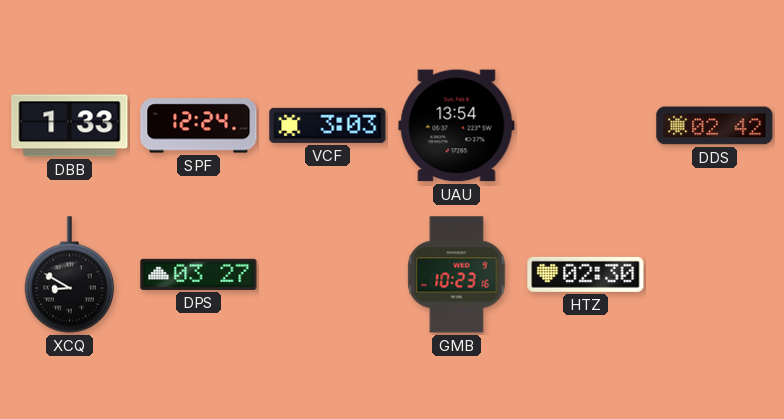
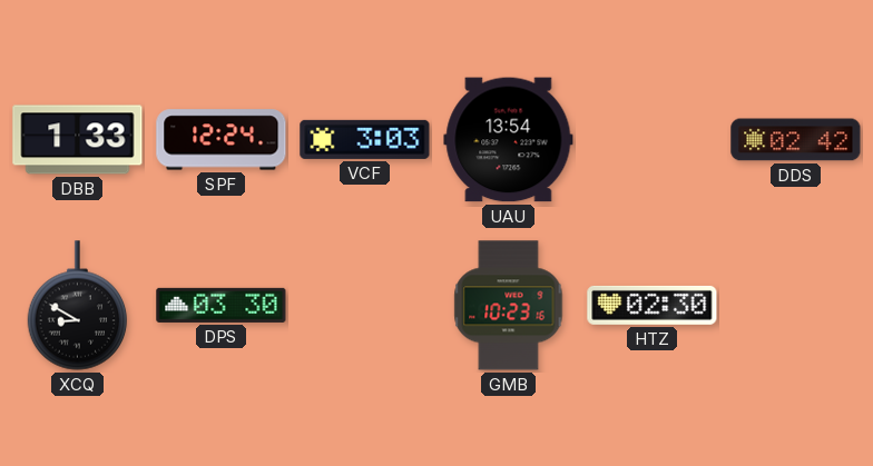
DPS: 03:27 -> 03:30
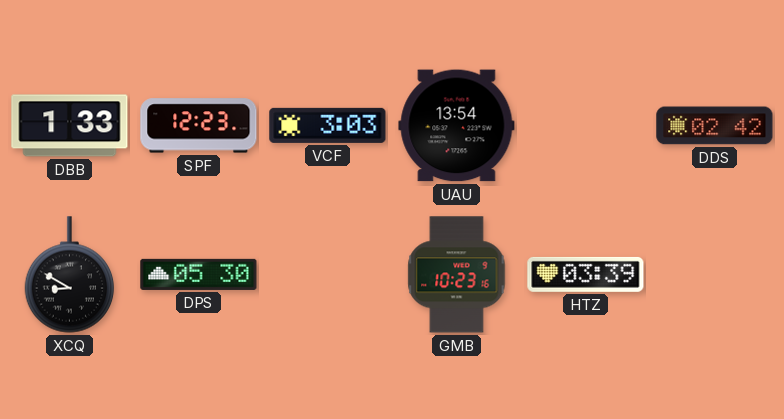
SPF: 12:24 -> 12:23
DPS: 03:30 -> 05:30
HTZ: 02:30 -> 03:39
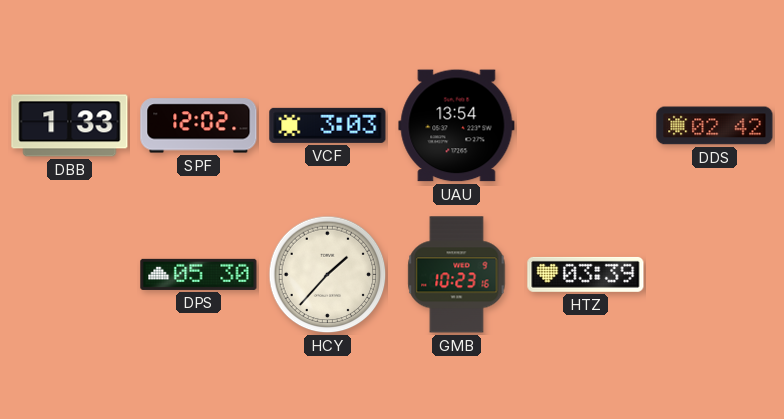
SPF: 12:23 -> 12:02
XCQ: 8:50 -> none
HCY: none -> 1:37
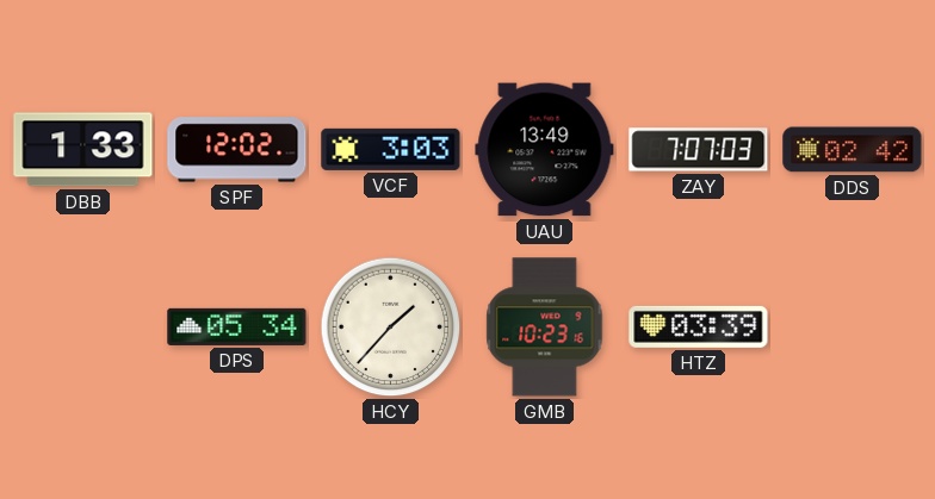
UAU: 13:54 -> 13:49
ZAY: none -> 7:07
DPS: 05:30 -> 05:34
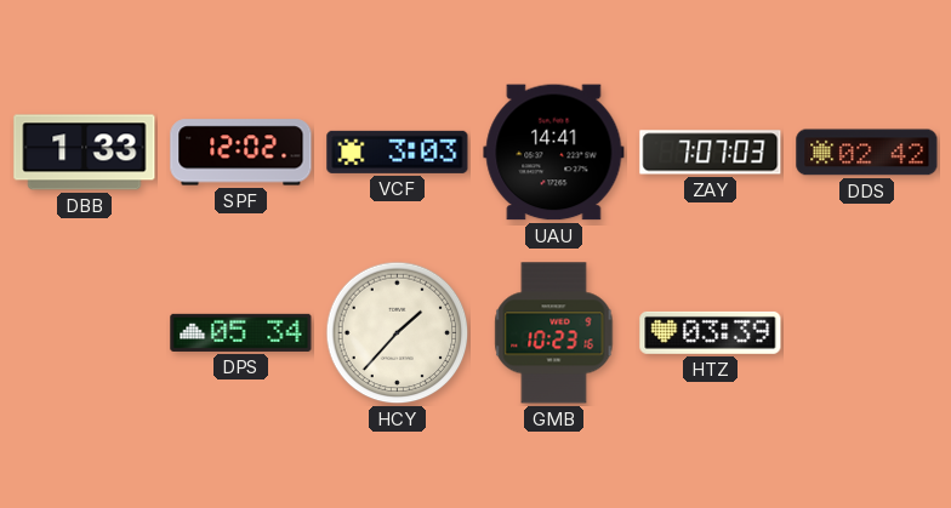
UAU: 13:49 -> 14:41
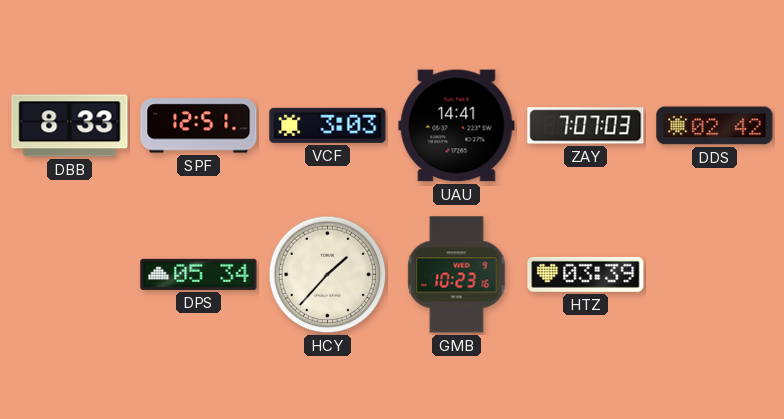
DBB: 1:33 -> 8:33
SPF: 12:02 -> 12:51
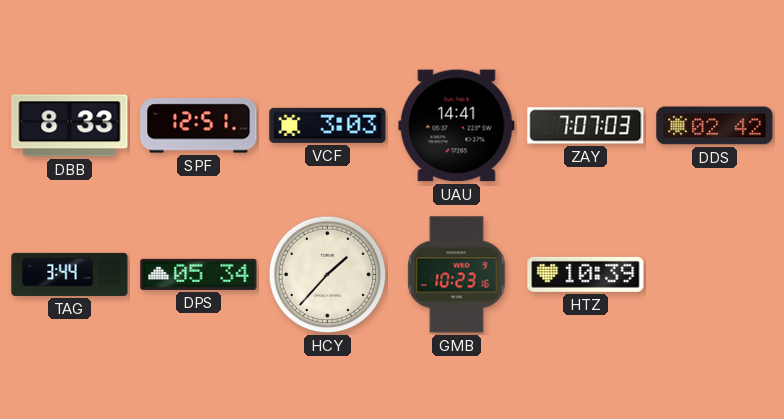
TAG: none -> 3:44
HTZ: 03:39 -> 10:39
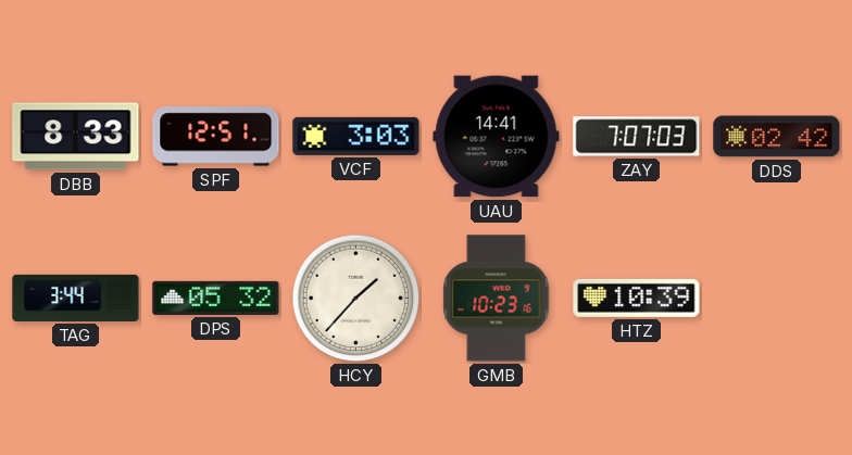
DPS: 05:34 -> 05:32
